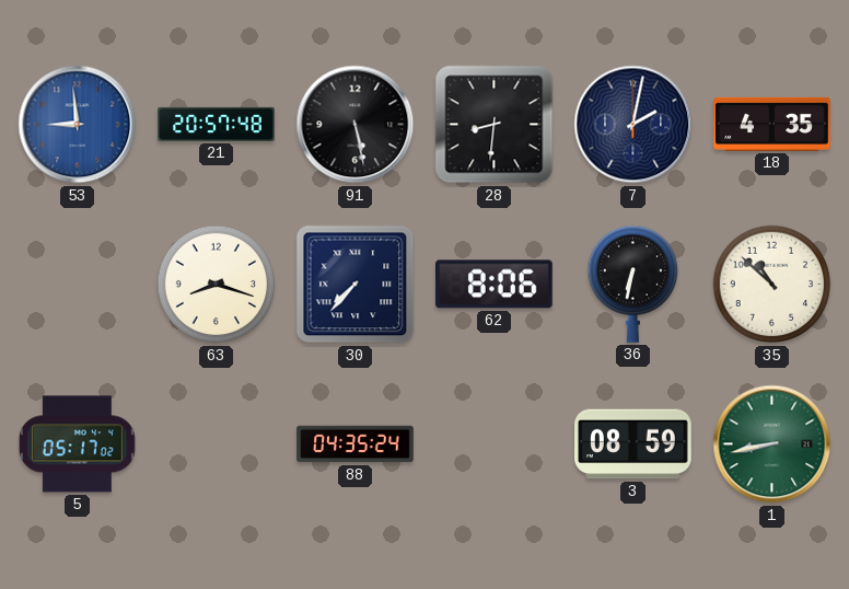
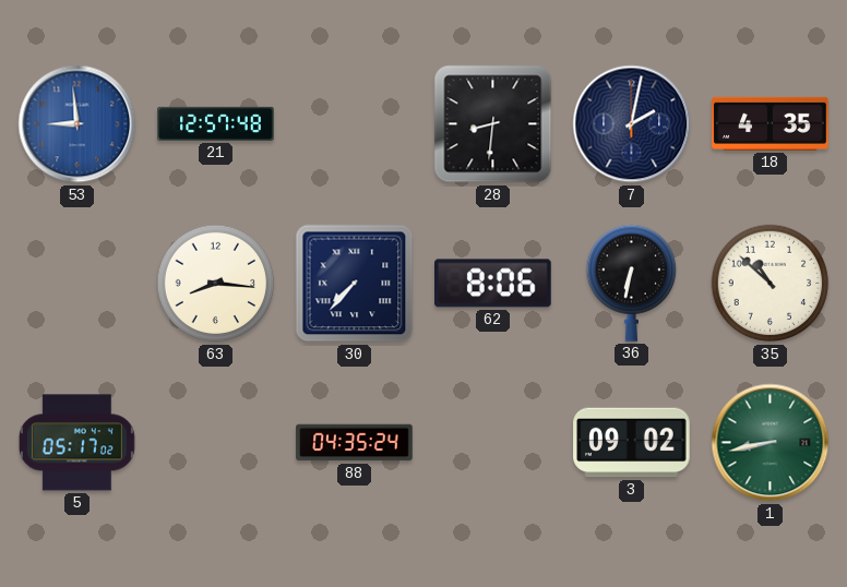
21: 20:57 -> 12:57
91: 5:28 -> none
63: 8:18 -> 8:16
3: 08:59 -> 09:02
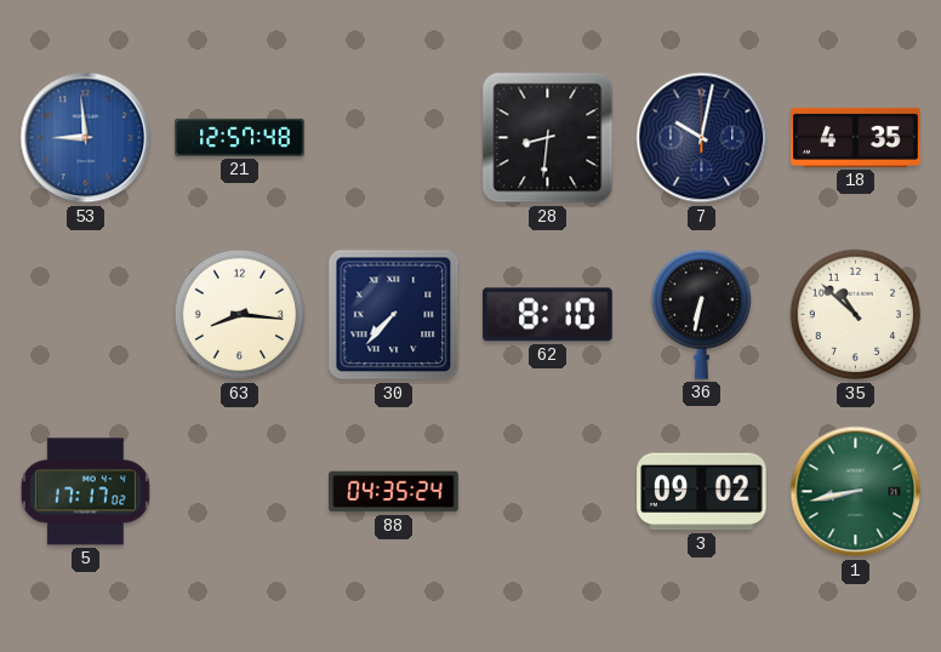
7: 2:02 -> 10:02
62: 8:06 -> 8:10
5: 05:17 -> 17:17
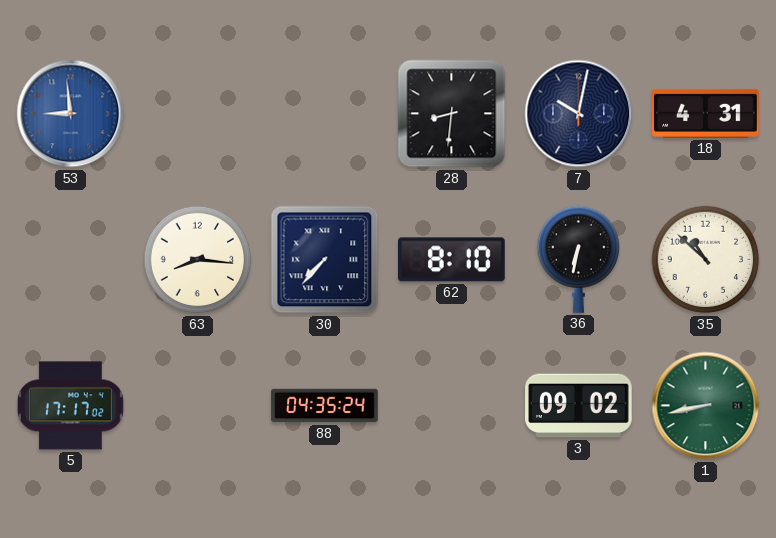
21: 12:57 -> none
18: 4:35 -> 4:31
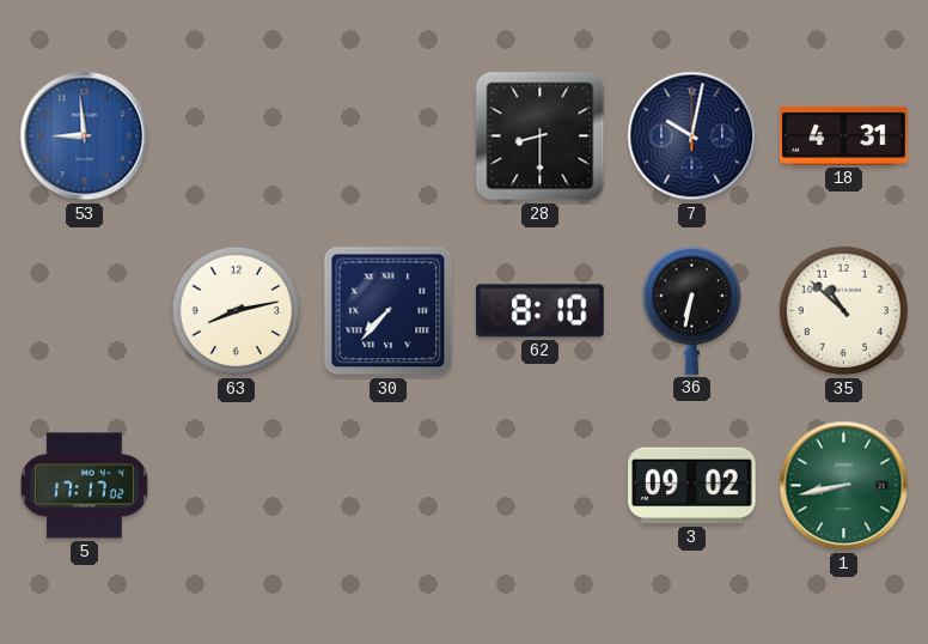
28: 8:31 -> 8:30
63: 8:16 -> 8:13
88: 04:35 -> none
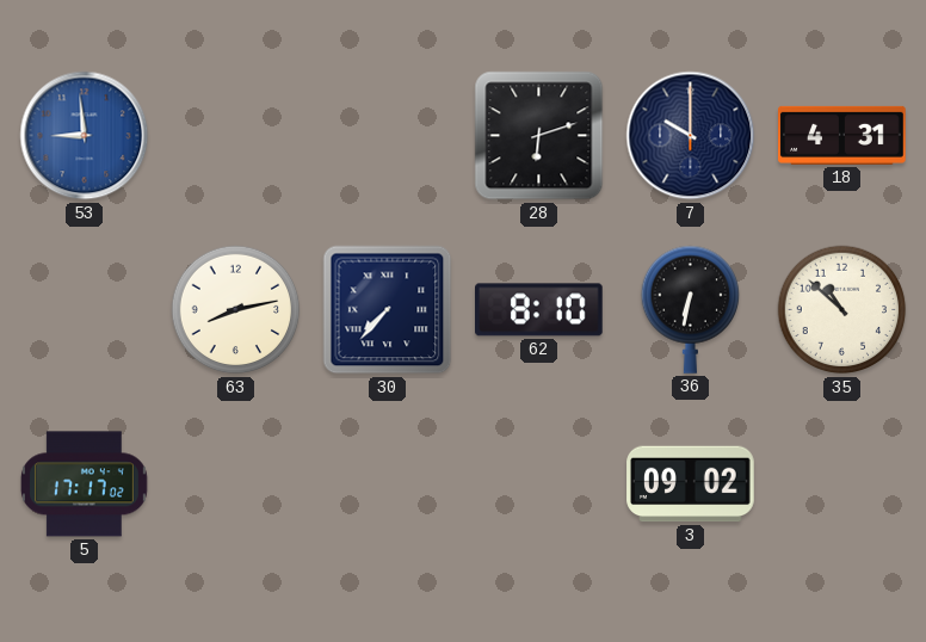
28: 8:30 -> 6:12
7: 10:02 -> 10:00
1: 8:43 -> none
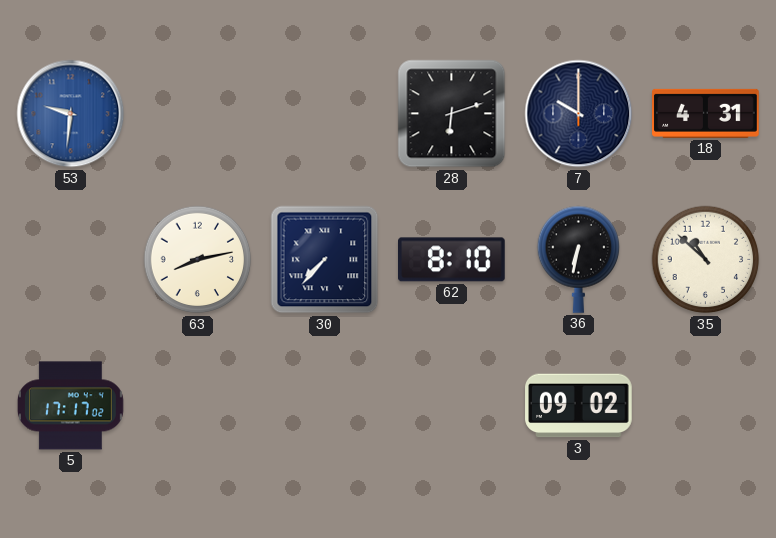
53: 8:59 -> 9:31
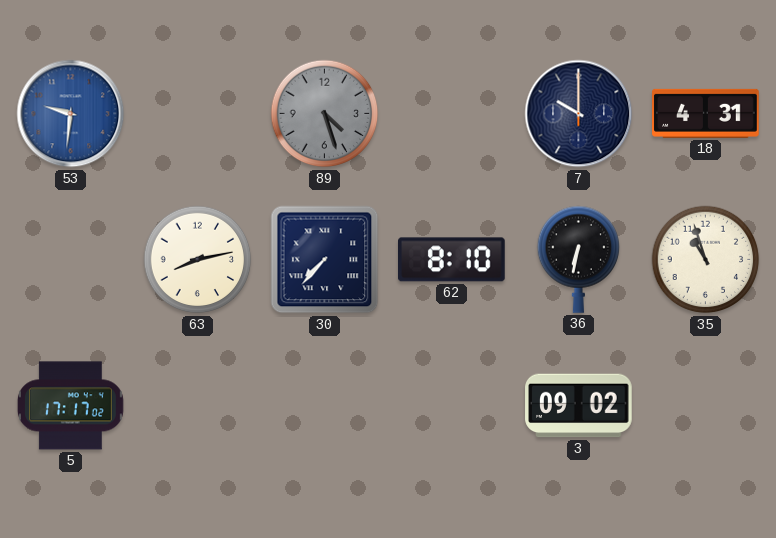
89: none -> 4:27
28: 6:12 -> none
35: 10:52 -> 10:57
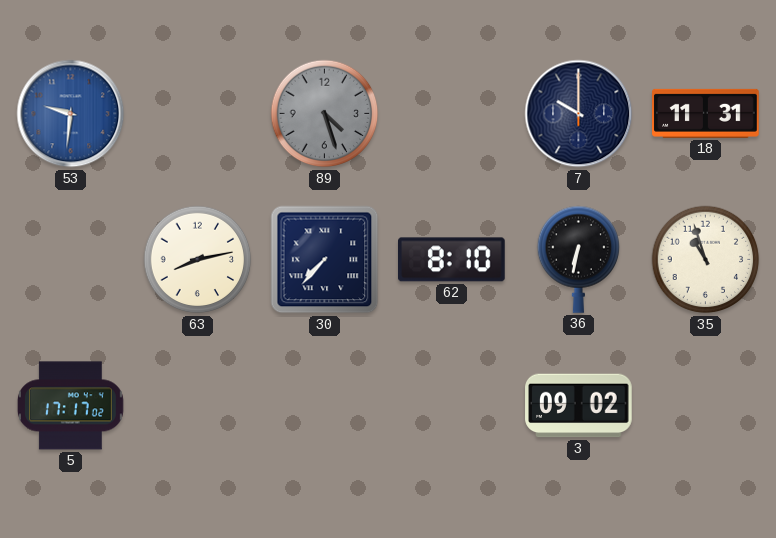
18: 4:31 -> 11:31
